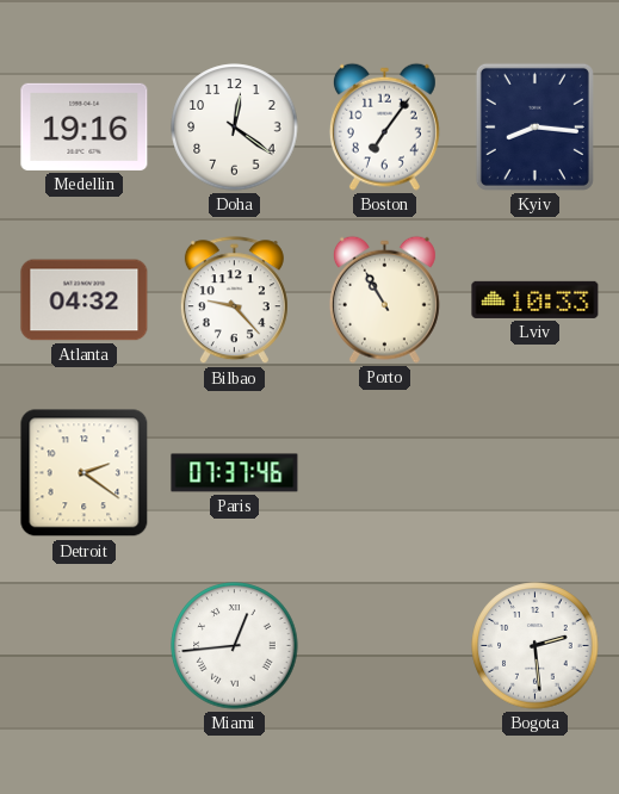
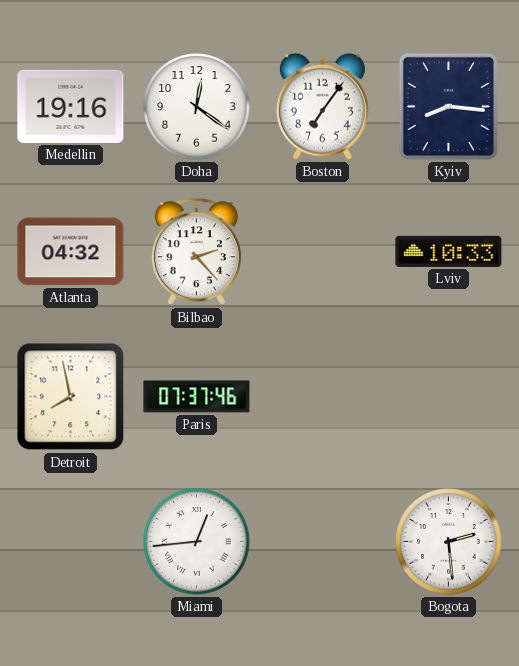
Bilbao: 9:23 -> 2:23
Porto: 10:55 -> none
Detroit: 2:21 -> 7:58
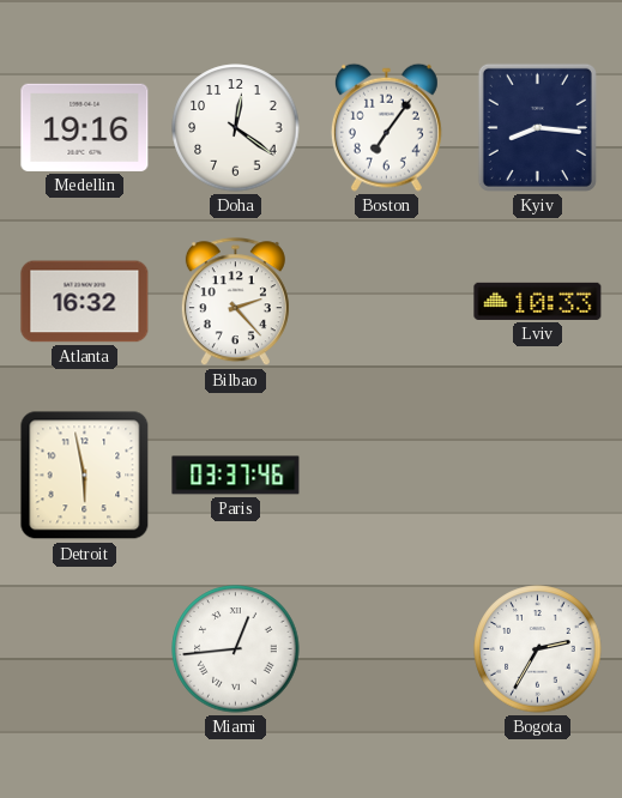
Atlanta: 04:32 -> 16:32
Detroit: 7:58 -> 5:58
Paris: 07:37 -> 03:37
Bogota: 2:29 -> 2:35
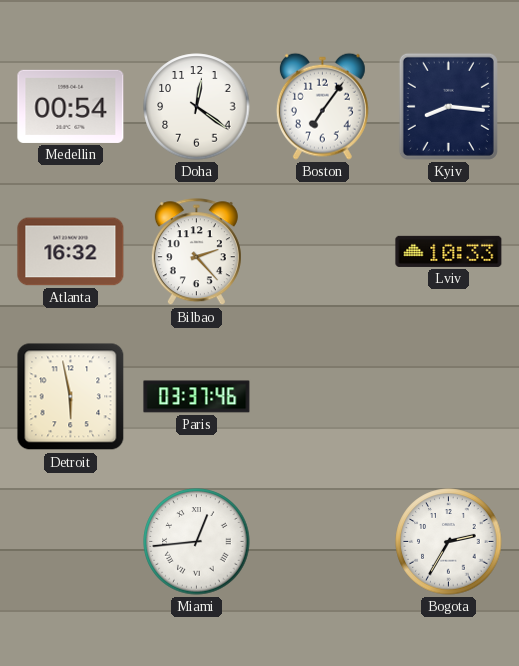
Medellin: 19:16 -> 00:54
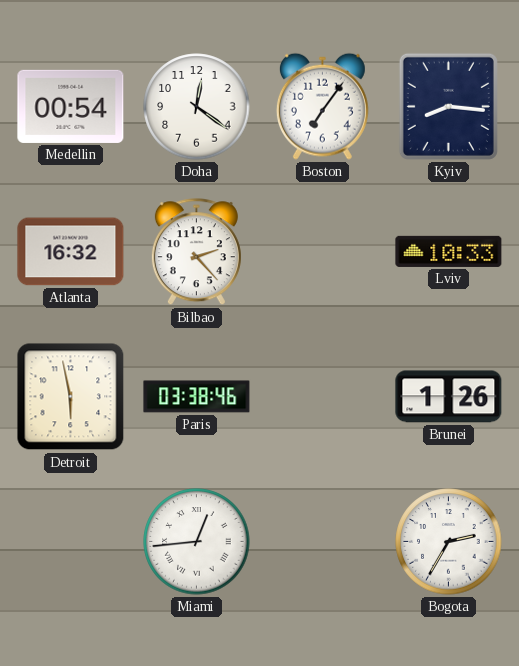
Paris: 03:37 -> 03:38
Brunei: none -> 1:26
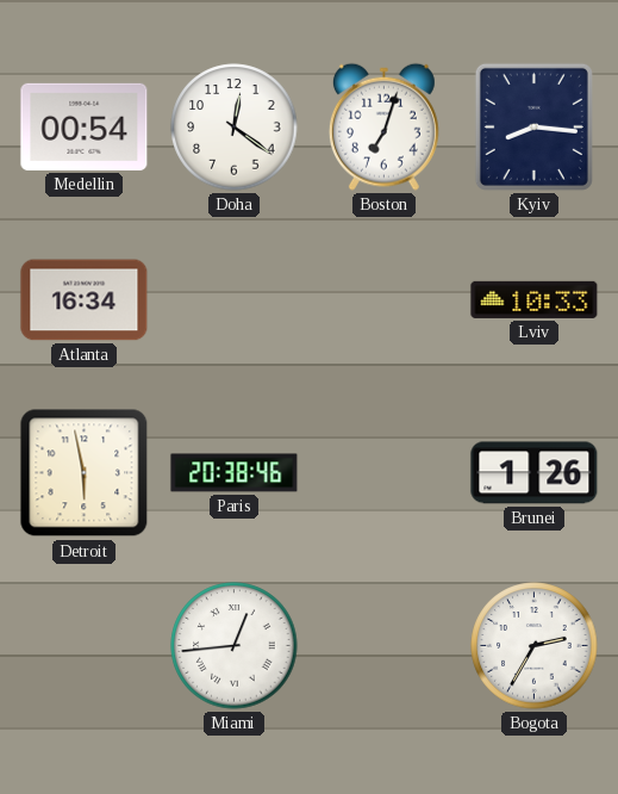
Boston: 7:06 -> 7:03
Atlanta: 16:32 -> 16:34
Bilbao: 2:23 -> none
Paris: 03:38 -> 20:38
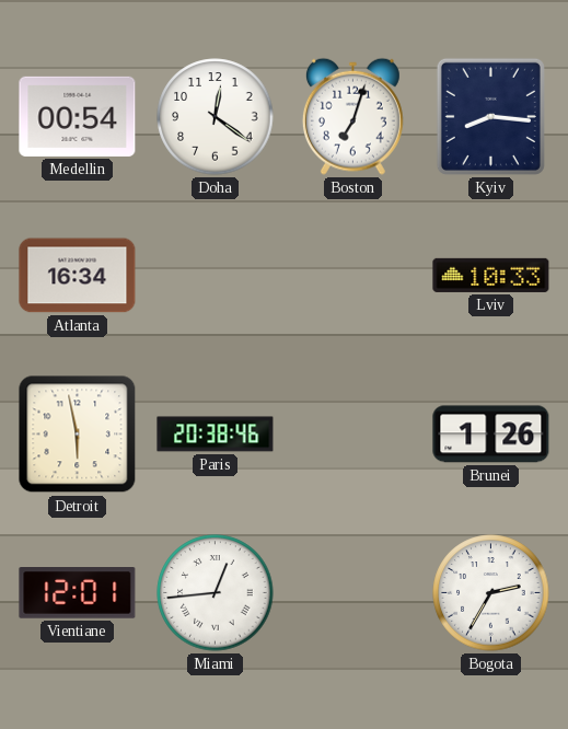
Vientiane: none -> 12:01
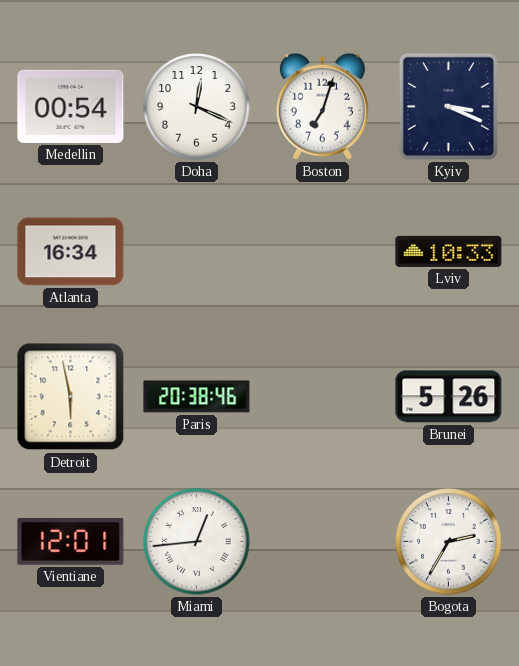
Doha: 12:21 -> 12:19
Kyiv: 8:16 -> 3:19
Brunei: 1:26 -> 5:26
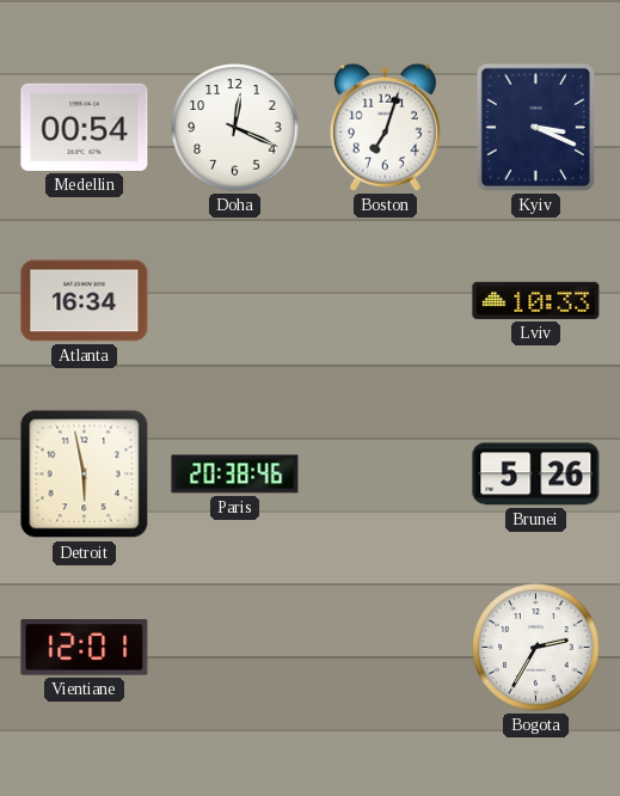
Miami: 12:44 -> none
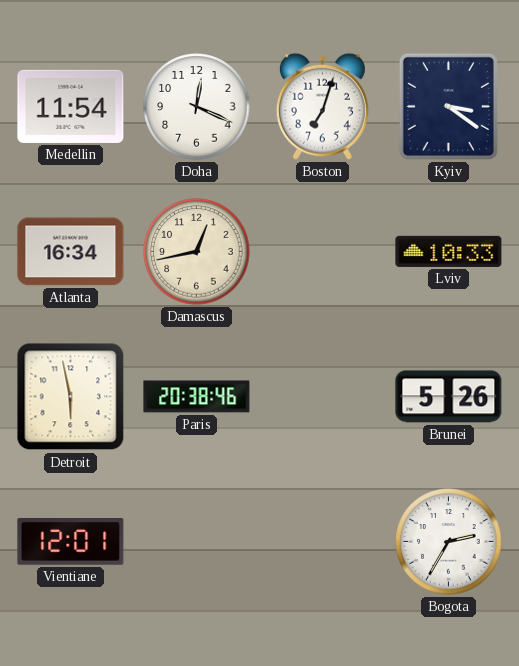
Medellin: 00:54 -> 11:54
Kyiv: 3:19 -> 3:21
Damascus: none -> 12:43
